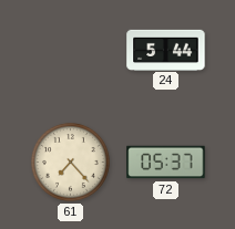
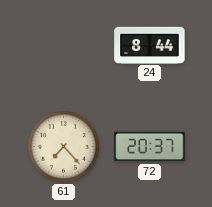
24: 5:44 -> 8:44
72: 05:37 -> 20:37
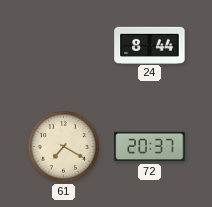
61: 7:23 -> 7:20
